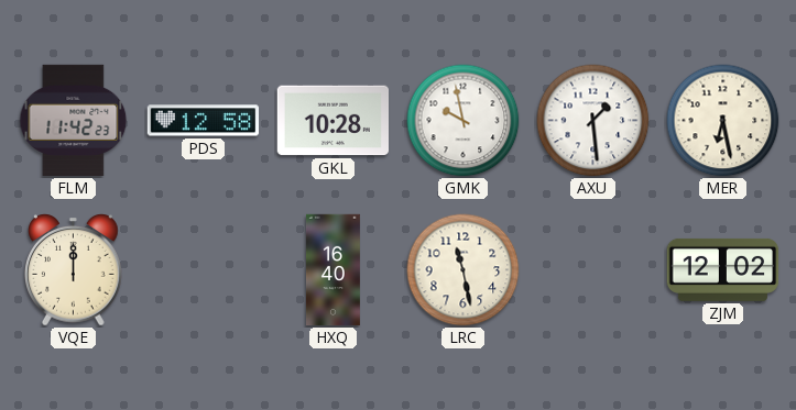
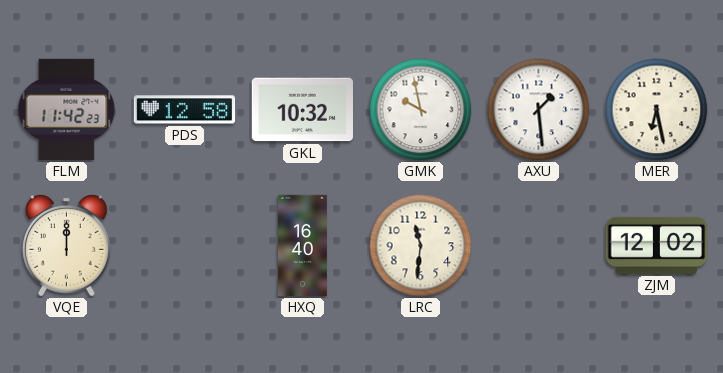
GKL: 10:28 -> 10:32
LRC: 11:28 -> 11:31
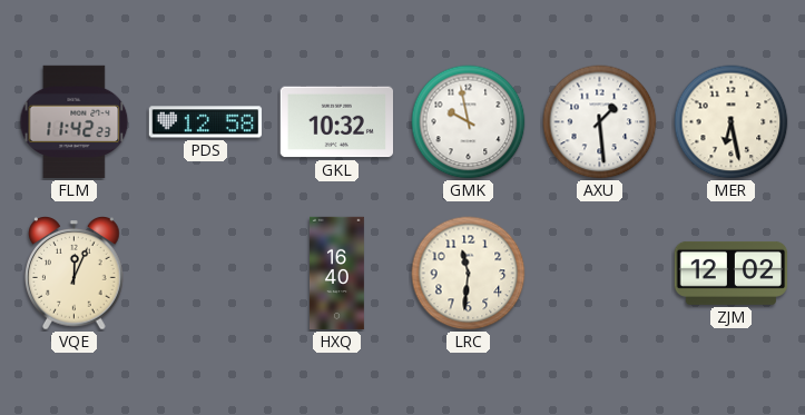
VQE: 12:00 -> 12:04
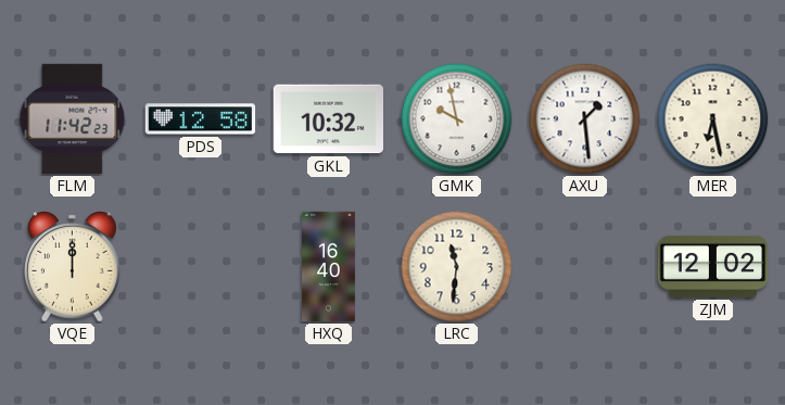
VQE: 12:04 -> 12:00
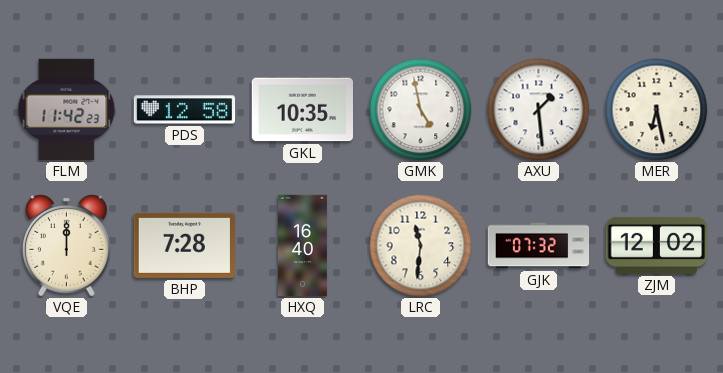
GKL: 10:32 -> 10:35
GMK: 9:58 -> 4:58
BHP: none -> 7:28
GJK: none -> 07:32
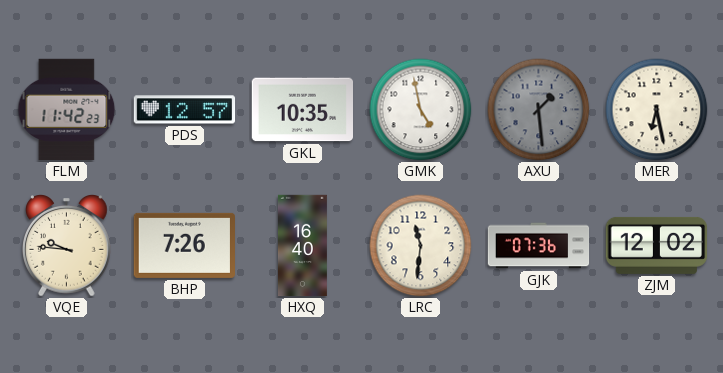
PDS: 12:58 -> 12:57
AXU dial: white -> grey
VQE: 12:00 -> 9:46
BHP: 7:28 -> 7:26
GJK: 07:32 -> 07:36
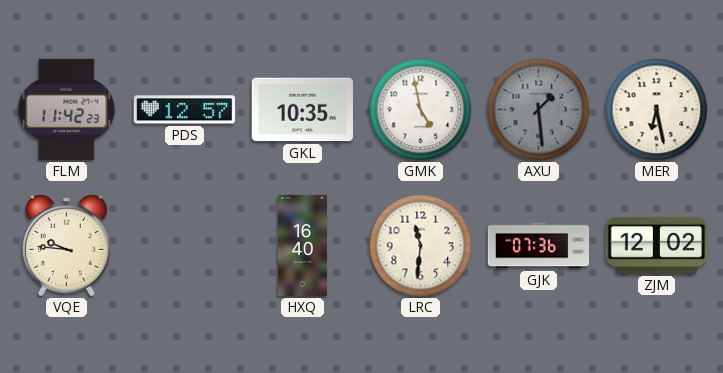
BHP: 7:26 -> none
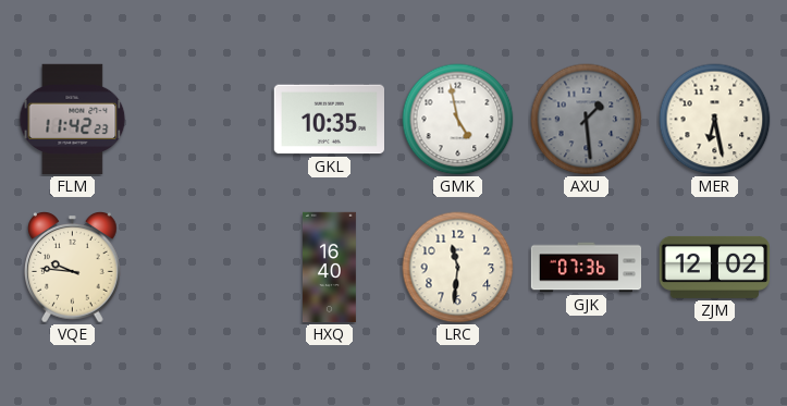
PDS: 12:57 -> none
